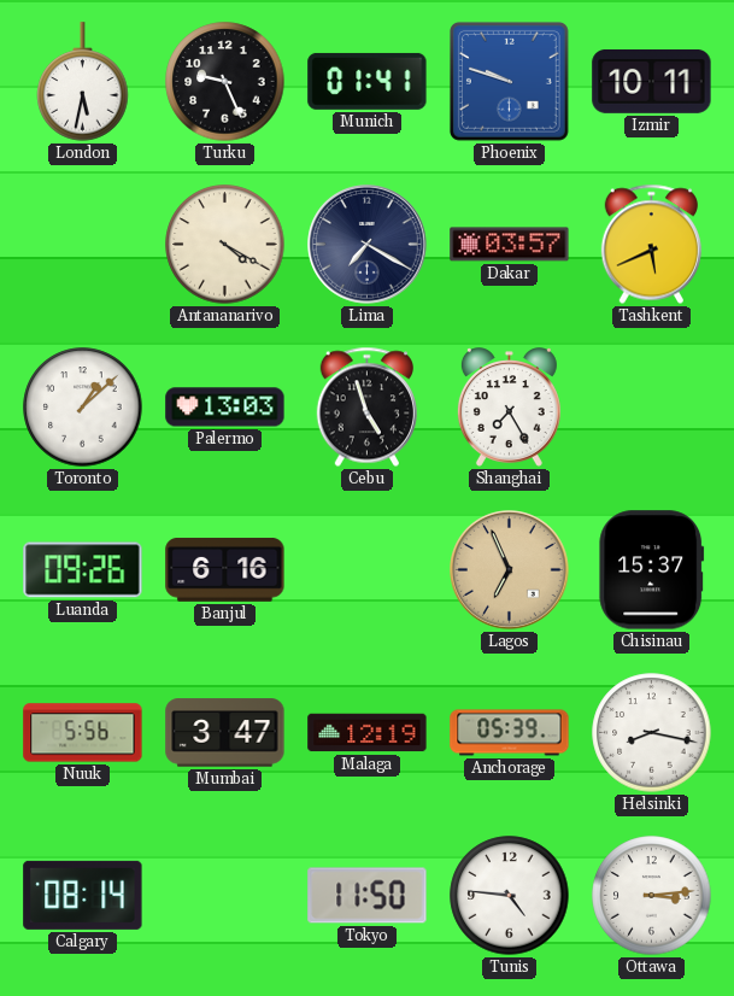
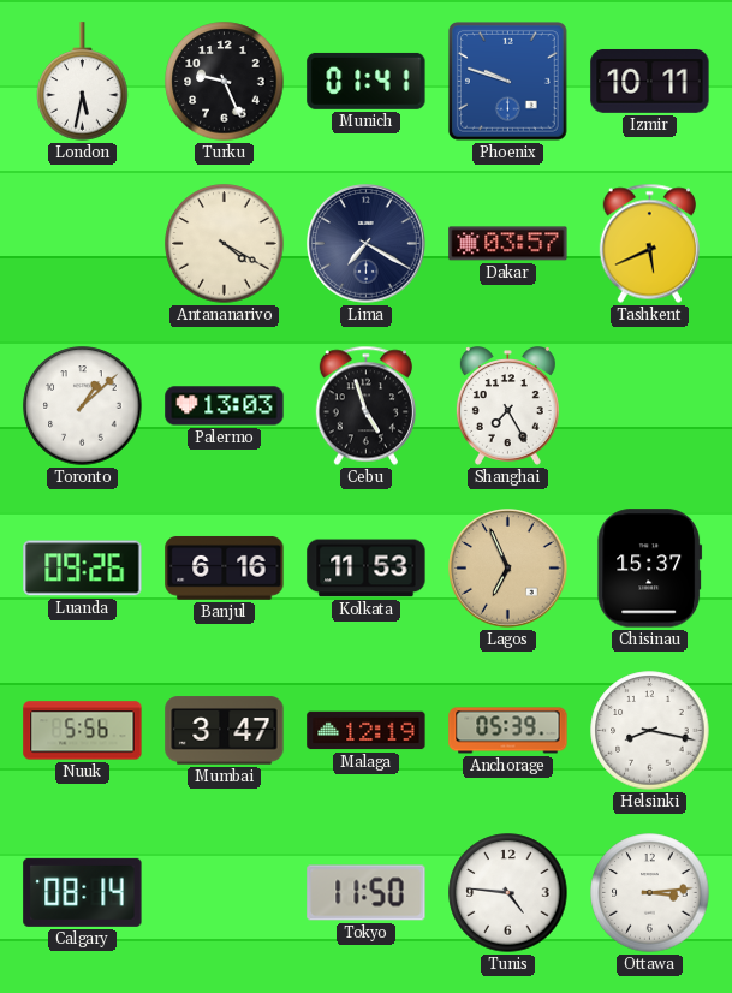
Kolkata: none -> 11:53
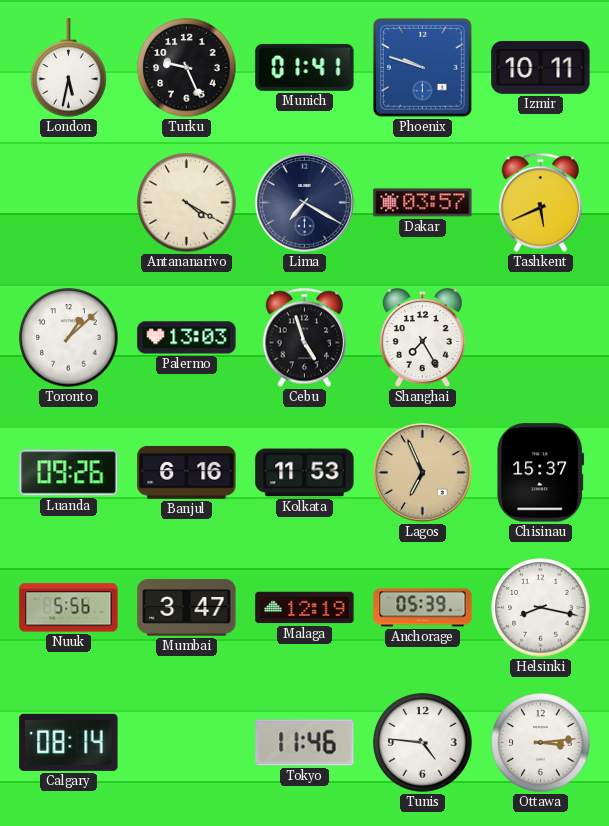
Tokyo: 11:50 -> 11:46
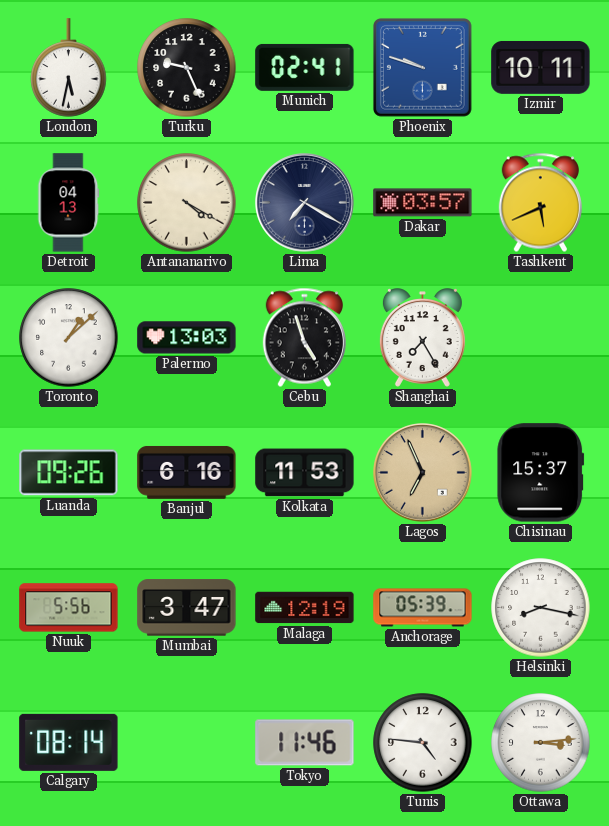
Munich: 01:41 -> 02:41
Detroit: none -> 04:13
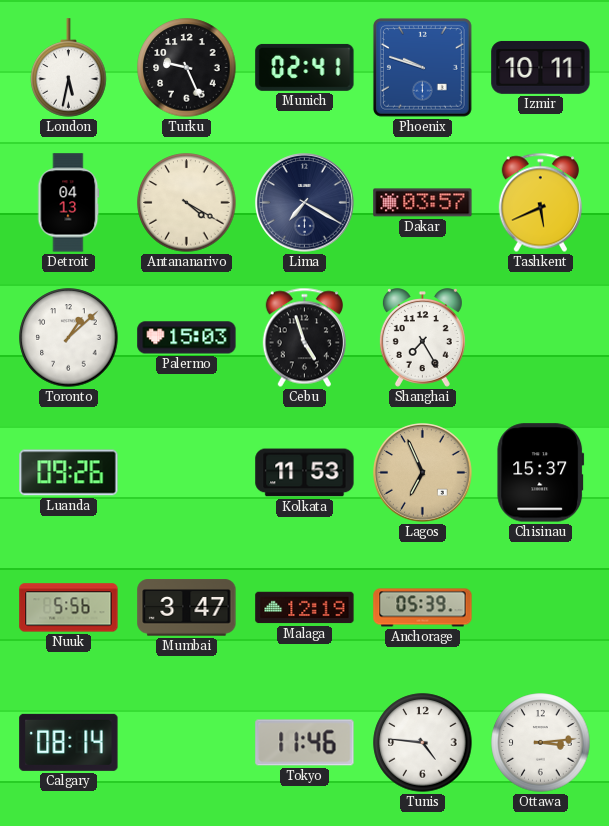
Palermo: 13:03 -> 15:03
Banjul: 6:16 -> none
Helsinki: 8:17 -> none
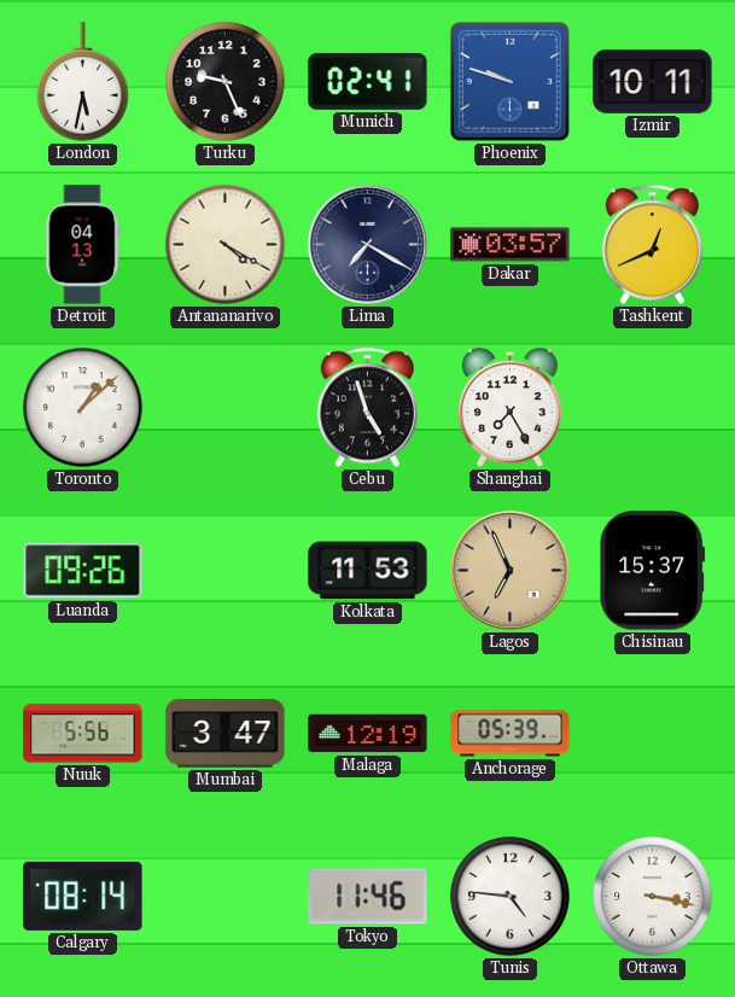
Tashkent: 5:41 -> 12:41
Palermo: 15:03 -> none
Ottawa: 3:14 -> 3:17
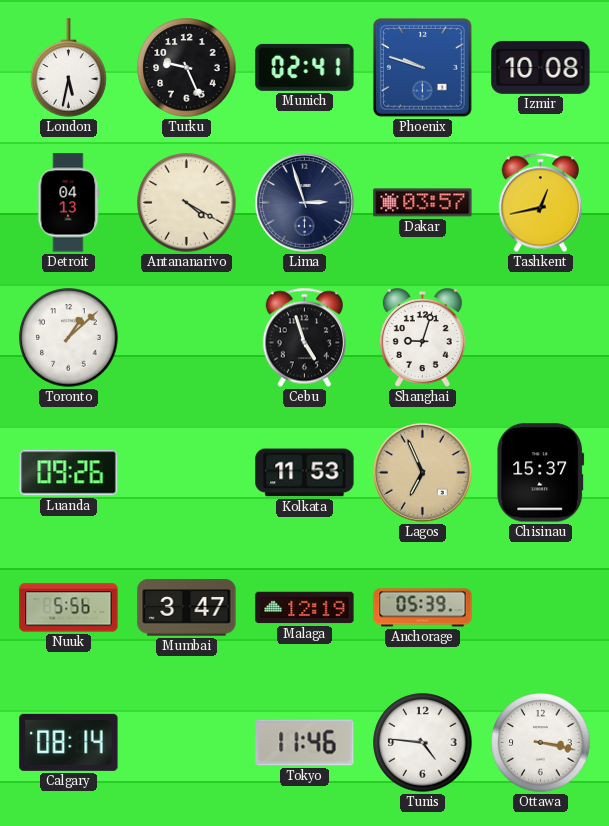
Izmir: 10:11 -> 10:08
Lima: 7:20 -> 2:57
Tashkent: 12:41 -> 12:43
Shanghai: 7:25 -> 9:03
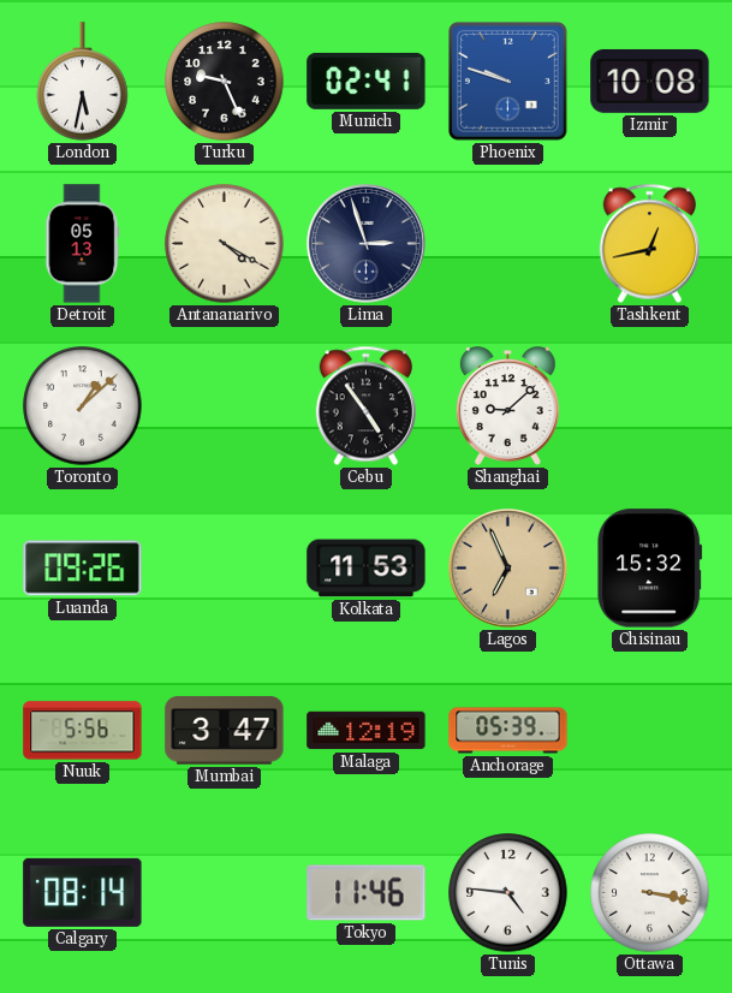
Detroit: 04:13 -> 05:13
Dakar: 03:57 -> none
Cebu: 4:57 -> 4:54
Shanghai: 9:03 -> 9:08
Chisinau: 15:37 -> 15:32
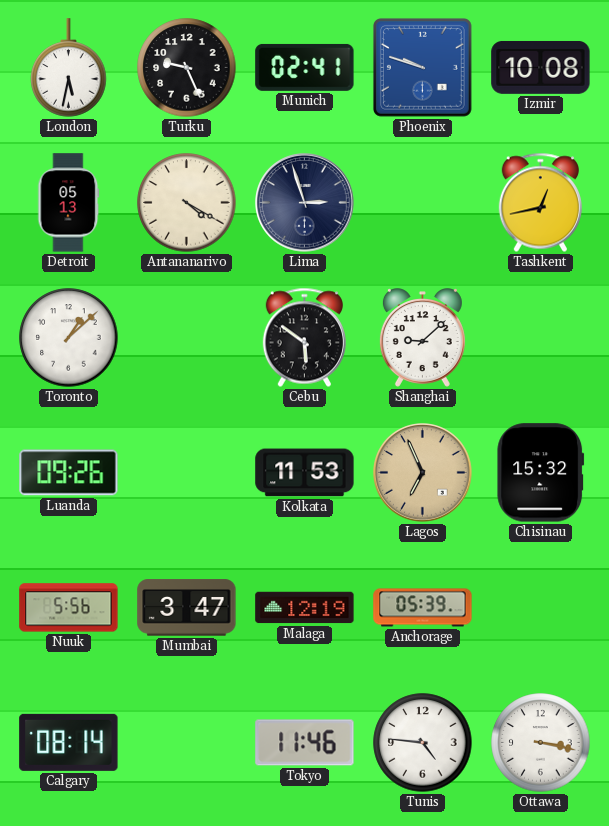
Cebu: 4:54 -> 5:51
